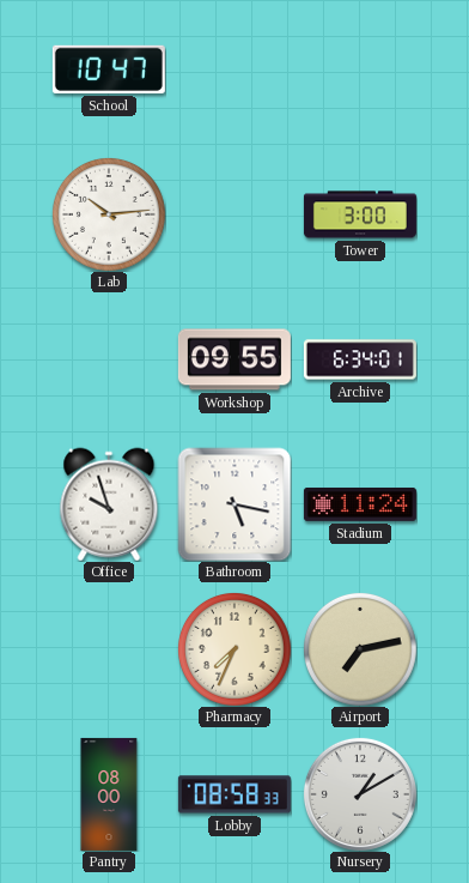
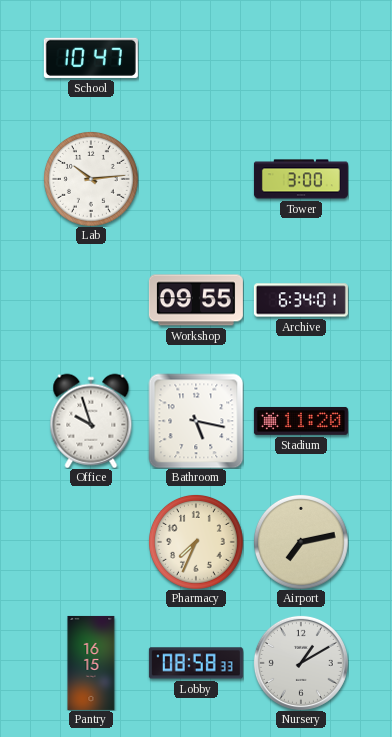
Stadium: 11:24 -> 11:20
Pantry: 08:00 -> 16:15
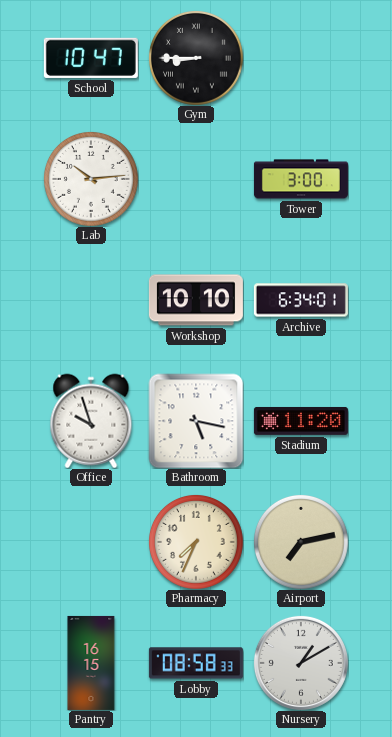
Gym: none -> 8:45
Workshop: 09:55 -> 10:10
